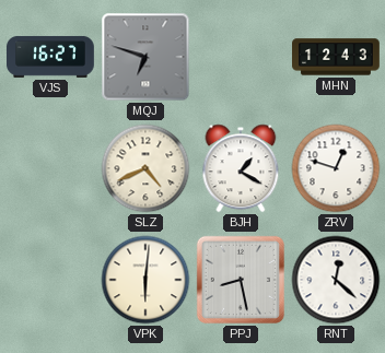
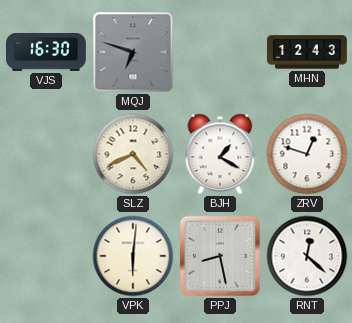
VJS: 16:27 -> 16:30
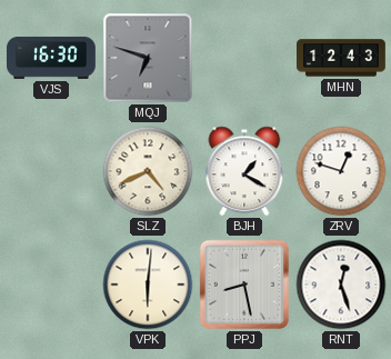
RNT: 12:22 -> 12:27
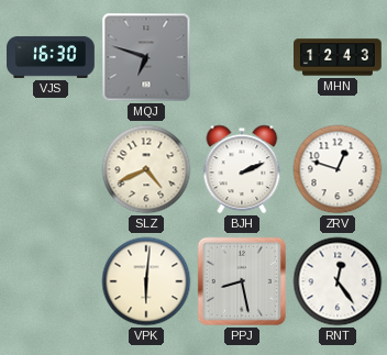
BJH: 1:20 -> 2:11
RNT: 12:27 -> 12:24
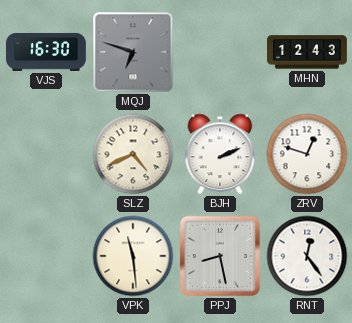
VPK: 6:01 -> 11:29
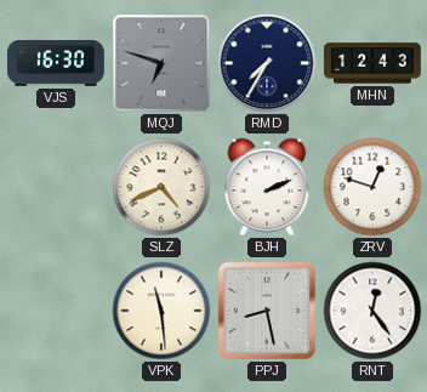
RMD: none -> 7:35
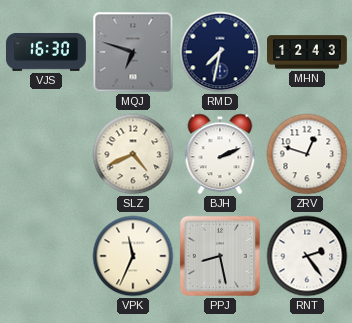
RMD: 7:35 -> 7:32
VPK: 11:29 -> 11:34
RNT: 12:24 -> 2:24
